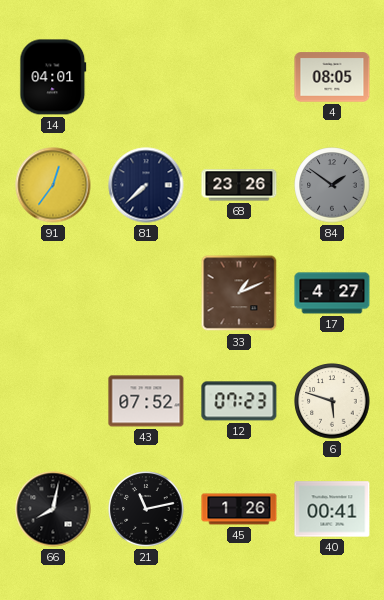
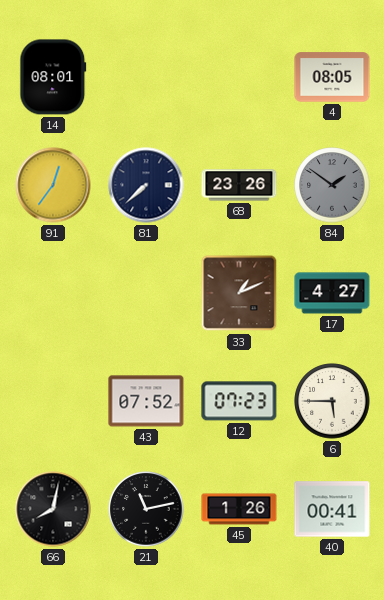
14: 04:01 -> 08:01
6: 5:48 -> 5:45
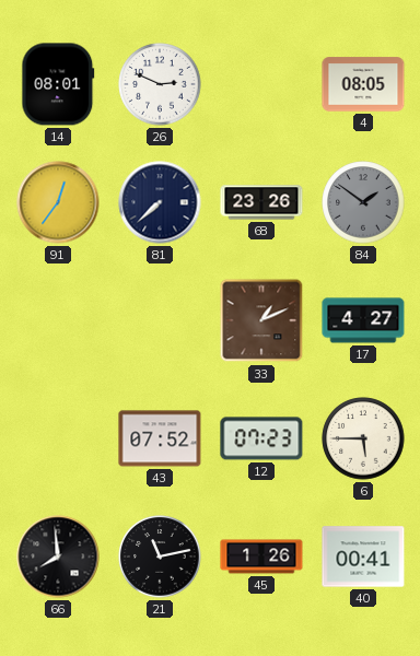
26: none -> 2:49
66: 8:02 -> 7:59
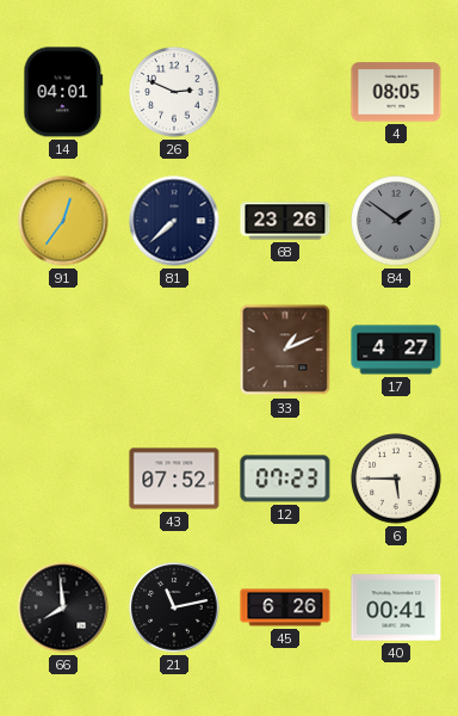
14: 08:01 -> 04:01
45: 1:26 -> 6:26
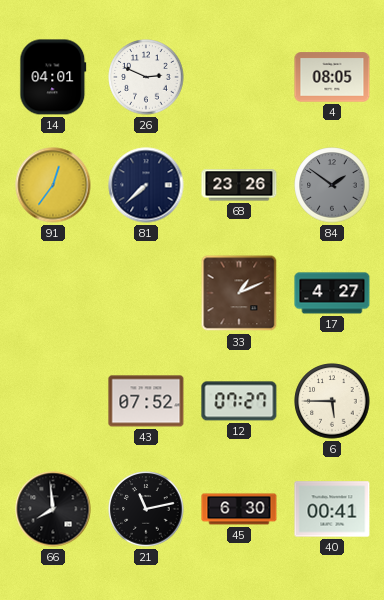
12: 07:23 -> 07:27
45: 6:26 -> 6:30
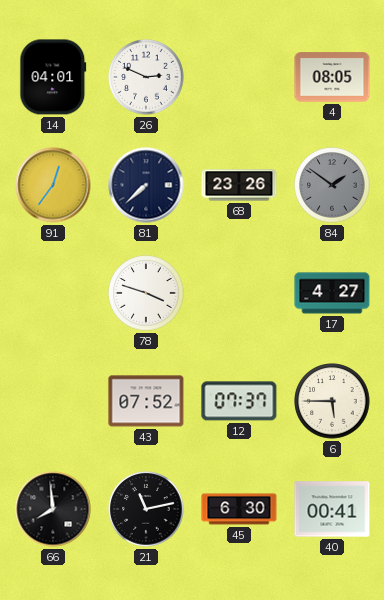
78: none -> 3:48
33: 1:11 -> none
12: 07:27 -> 07:37
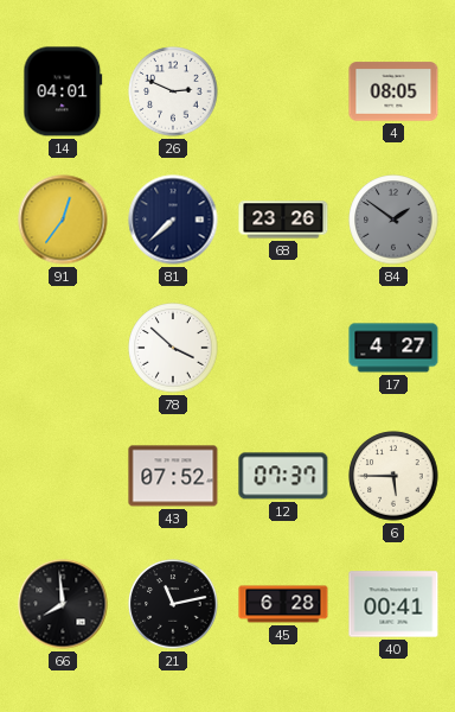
78: 3:48 -> 3:52
45: 6:30 -> 6:28
